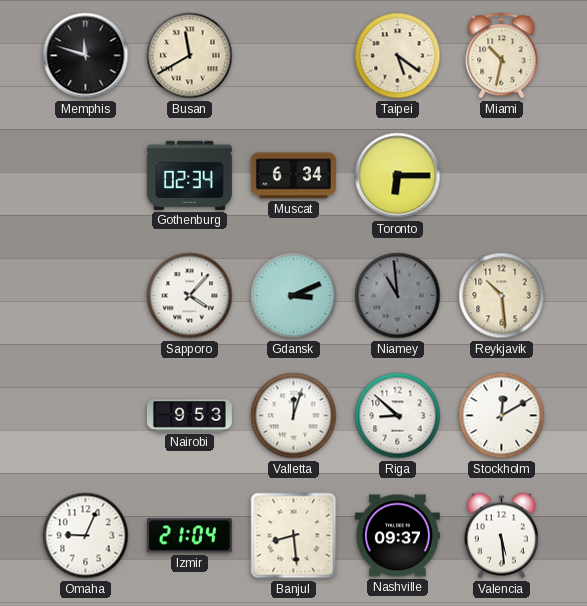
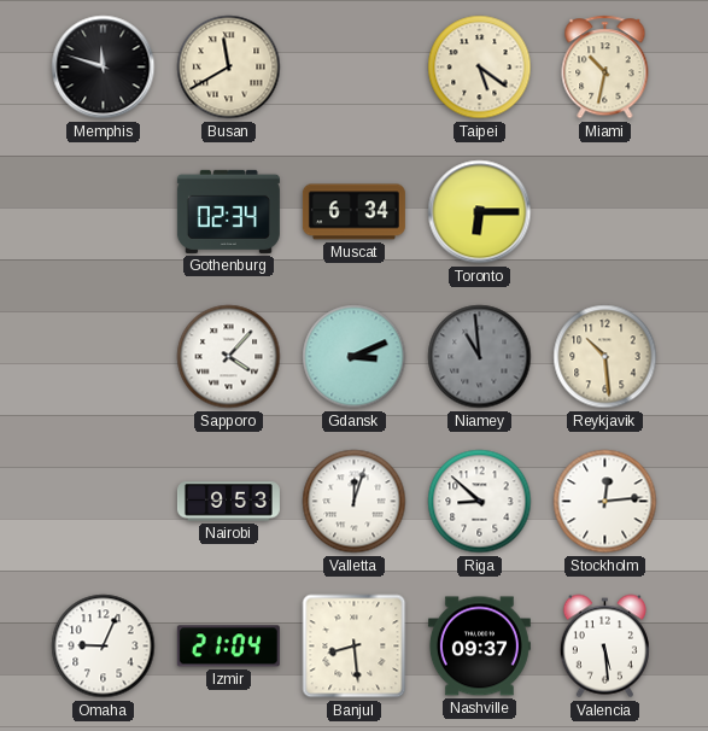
Stockholm: 12:10 -> 12:14
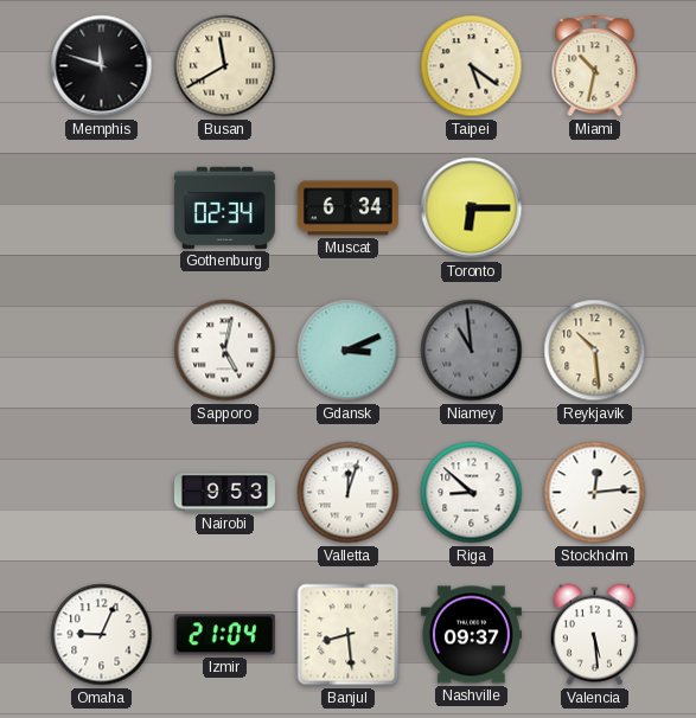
Sapporo: 4:07 -> 5:02
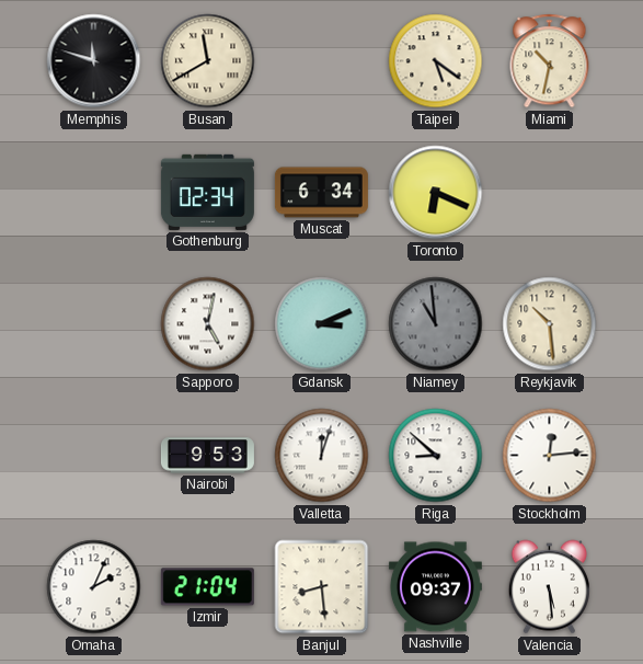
Toronto: 6:15 -> 6:19
Omaha: 9:04 -> 2:04
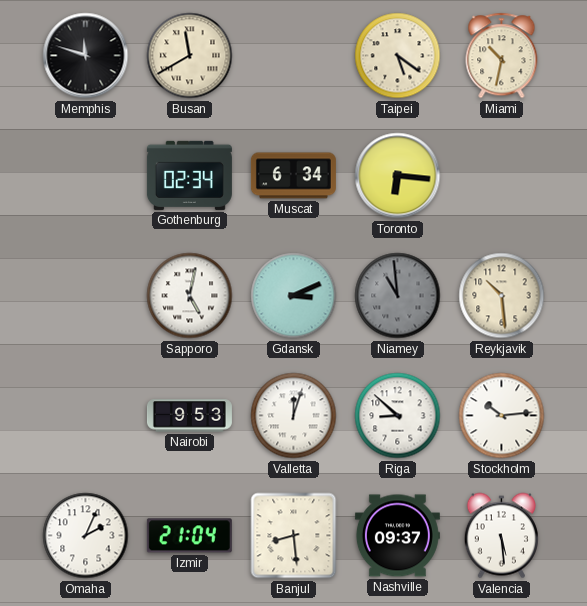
Toronto: 6:19 -> 6:16
Stockholm: 12:14 -> 10:14
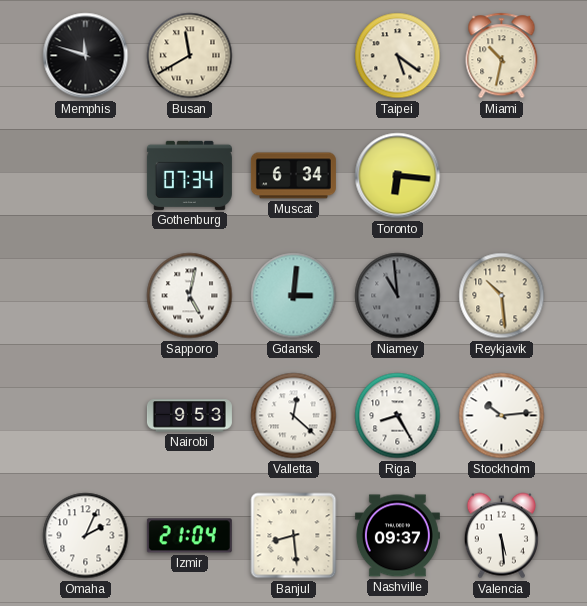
Gothenburg: 02:34 -> 07:34
Gdansk: 3:11 -> 3:01
Valletta: 12:03 -> 12:22
Riga: 8:52 -> 8:25
